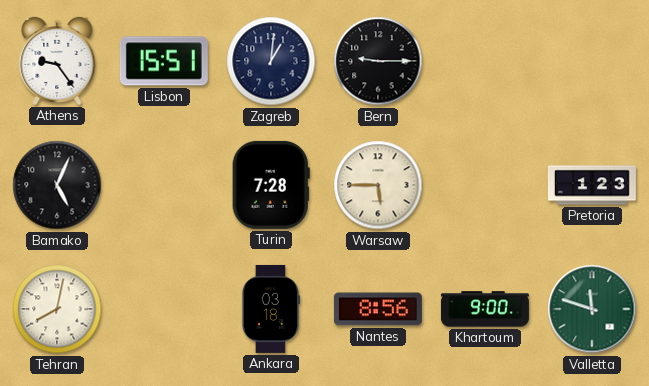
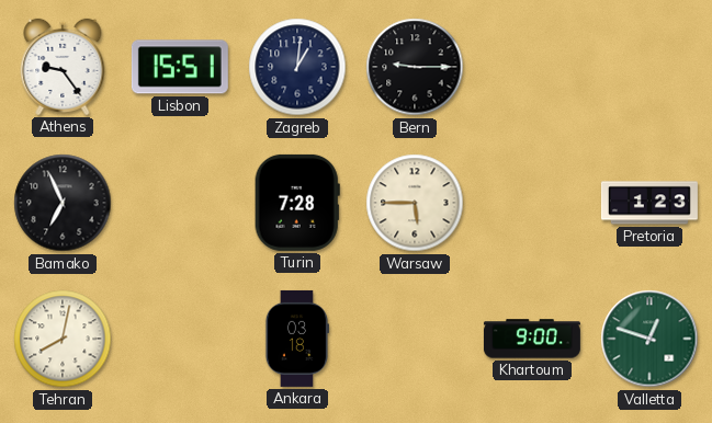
Bamako: 5:04 -> 6:56
Nantes: 8:56 -> none
Valletta: 11:48 -> 12:48
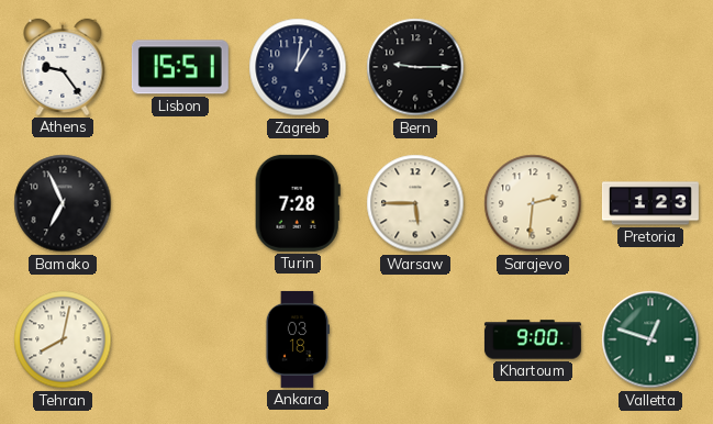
Sarajevo: none -> 2:31
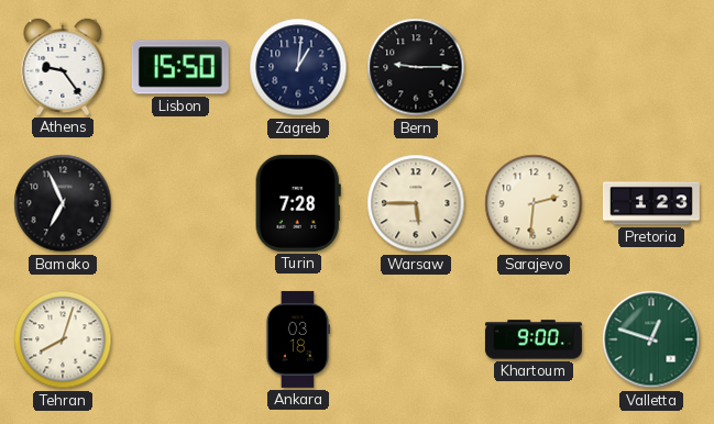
Lisbon: 15:51 -> 15:50
Tehran: 8:02 -> 8:03
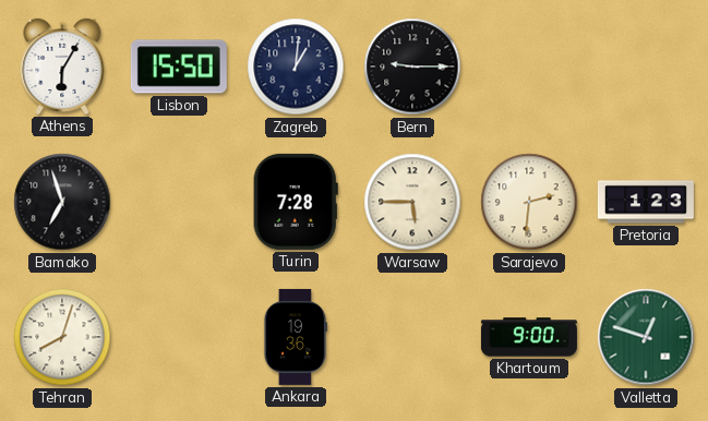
Athens: 9:24 -> 6:05
Bamako: 6:56 -> 6:57
Ankara: 03:18 -> 19:36
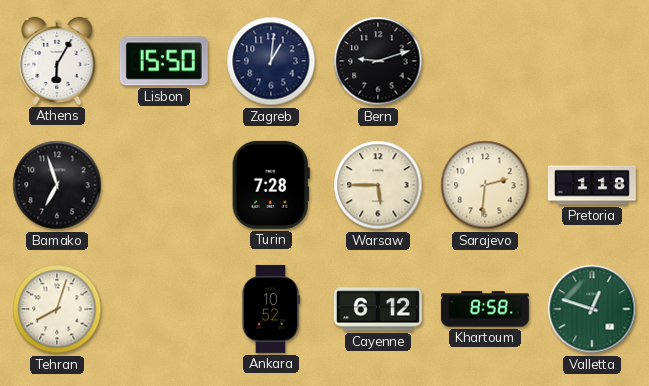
Bern: 9:15 -> 9:12
Pretoria: 1:23 -> 1:18
Ankara: 19:36 -> 10:52
Cayenne: none -> 6:12
Khartoum: 9:00 -> 8:58
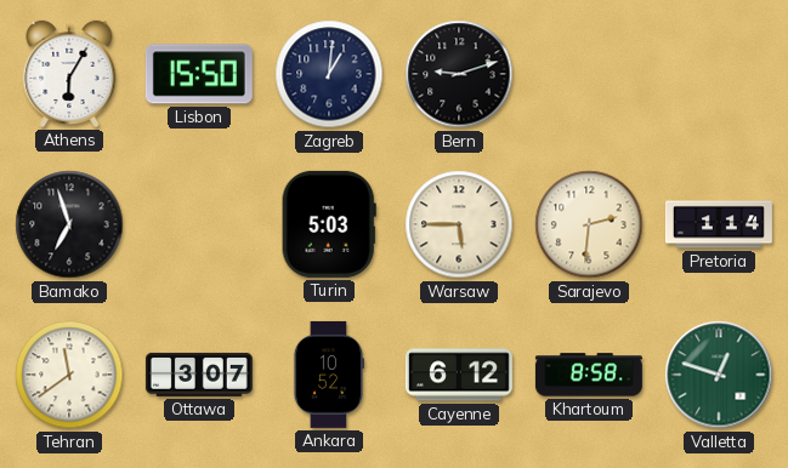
Turin: 7:28 -> 5:03
Pretoria: 1:18 -> 1:14
Tehran: 8:03 -> 11:39
Ottawa: none -> 3:07
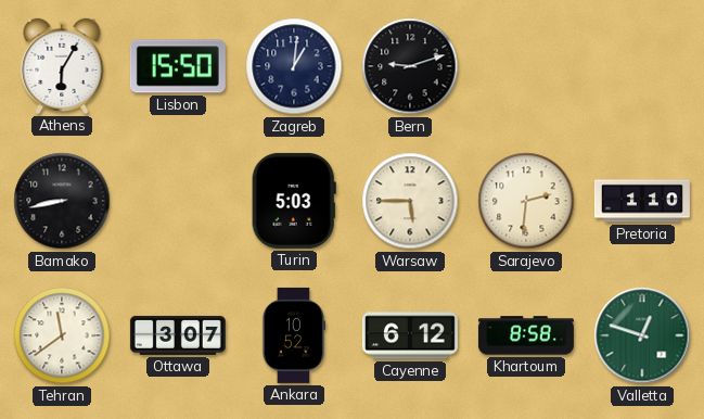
Bamako: 6:57 -> 8:43
Pretoria: 1:14 -> 1:10
